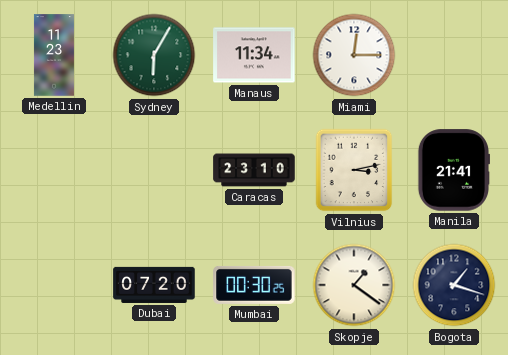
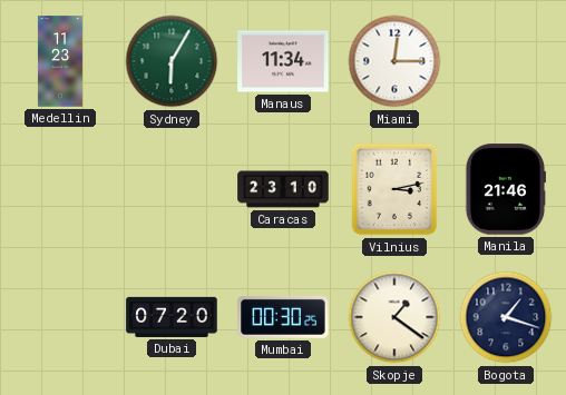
Manila: 21:41 -> 21:46
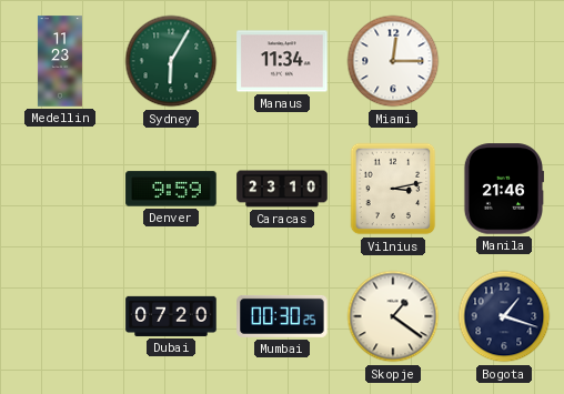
Denver: none -> 9:59
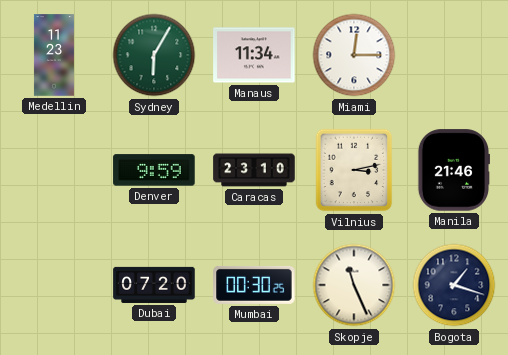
Skopje: 1:21 -> 11:26
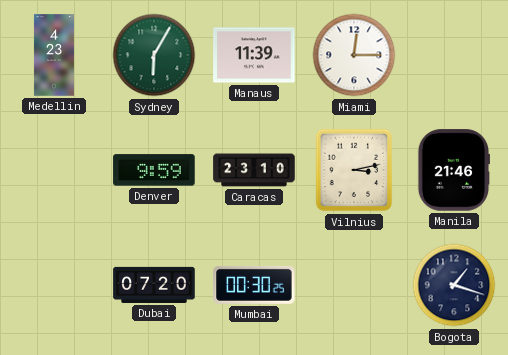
Medellin: 11:23 -> 4:23
Manaus: 11:34 -> 11:39
Skopje: 11:26 -> none
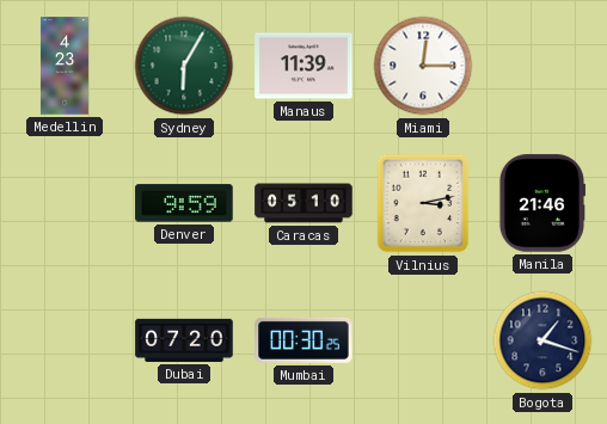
Caracas: 23:10 -> 05:10
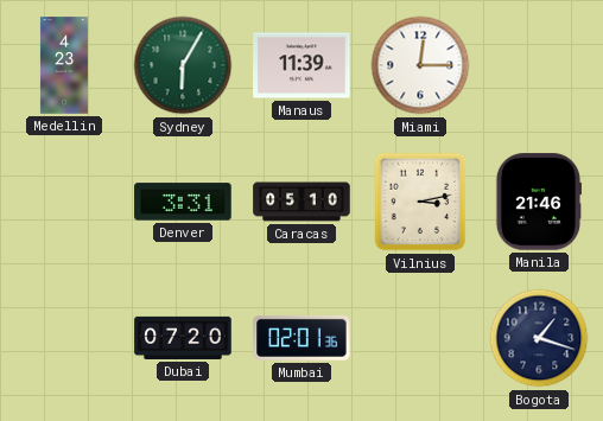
Denver: 9:59 -> 3:31
Mumbai: 00:30 -> 02:01
